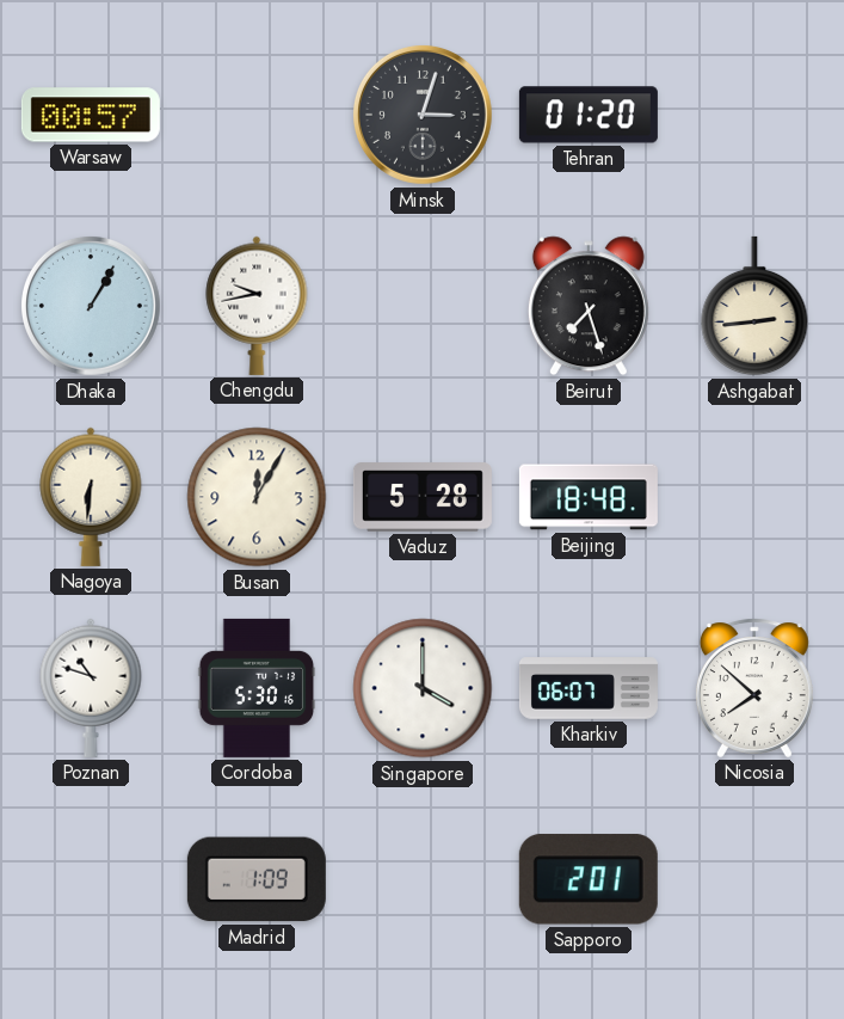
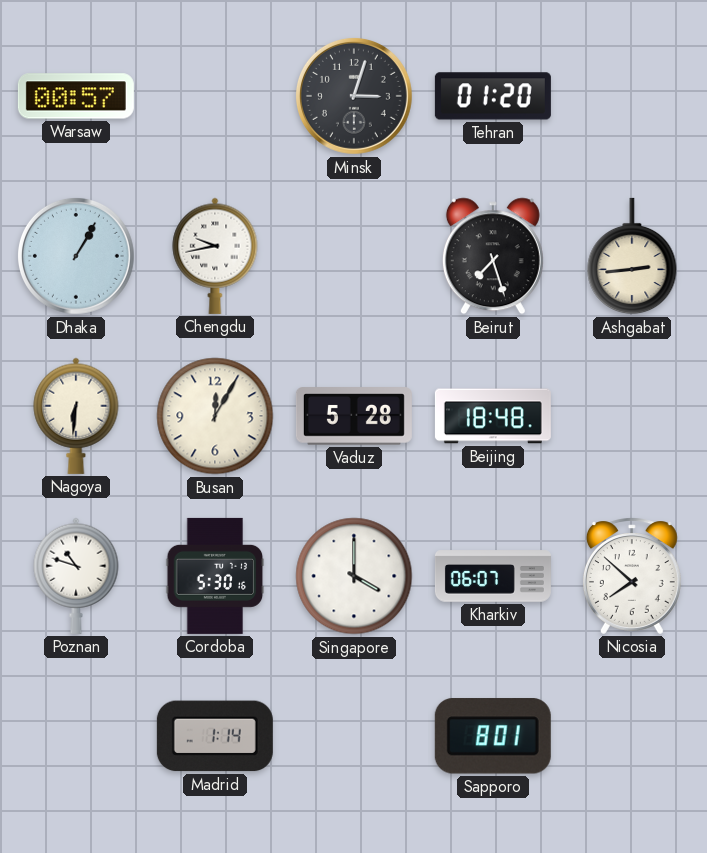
Madrid: 1:09 -> 1:14
Sapporo: 2:01 -> 8:01
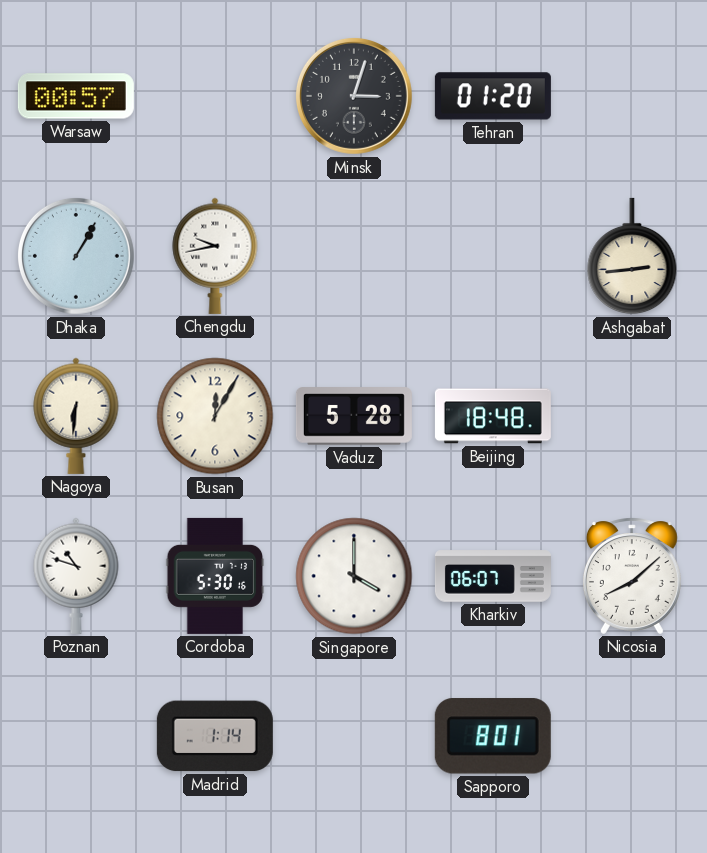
Beirut: 7:27 -> none
Nicosia: 7:52 -> 8:08
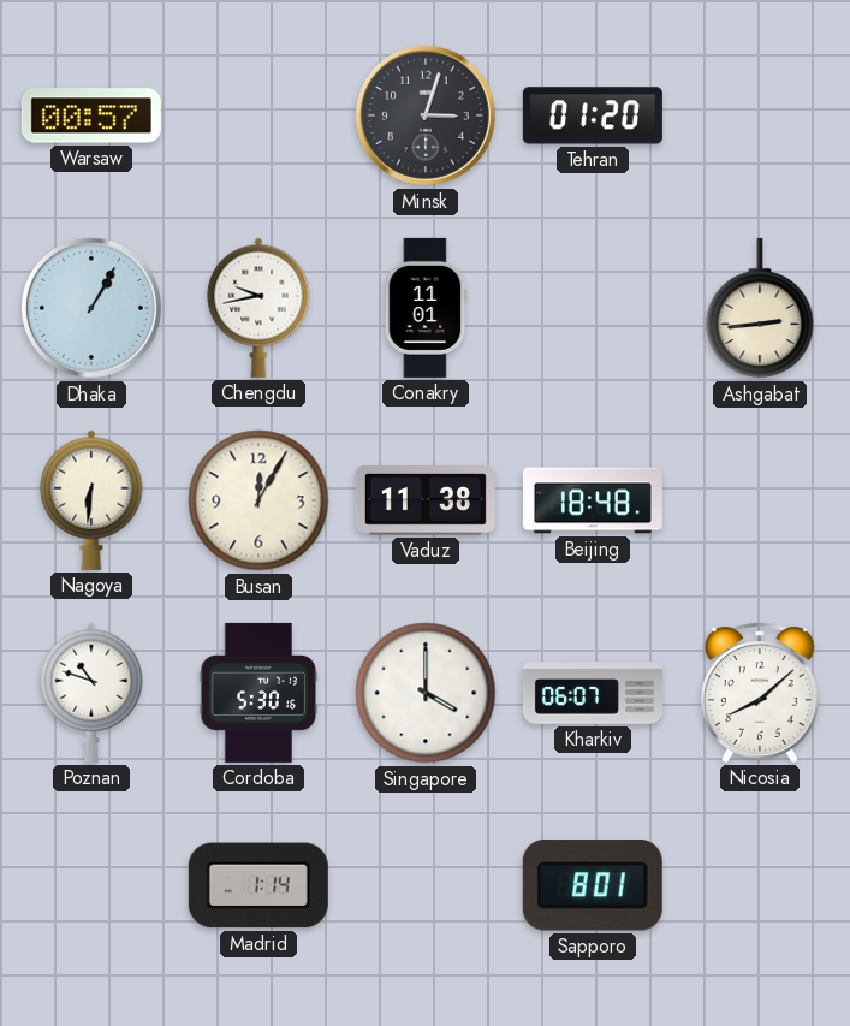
Conakry: none -> 11:01
Vaduz: 5:28 -> 11:38
